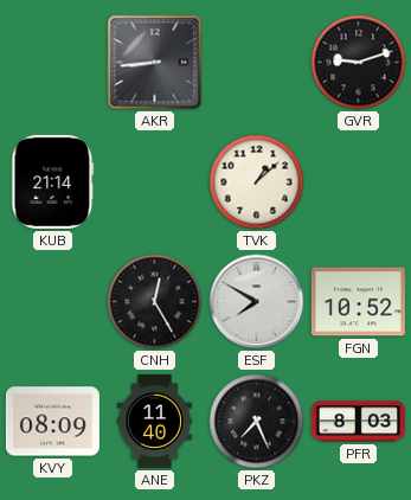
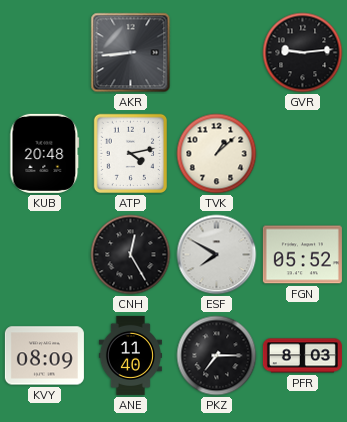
GVR: 9:12 -> 9:14
KUB: 21:14 -> 20:48
ATP: none -> 4:13
FGN: 10:52 -> 05:52
PKZ: 7:26 -> 7:15
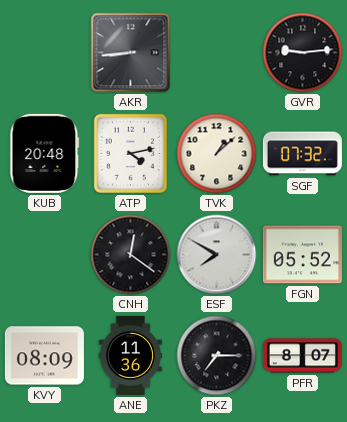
SGF: none -> 07:32
CNH: 12:25 -> 12:21
ANE: 11:40 -> 11:36
PFR: 8:03 -> 8:07
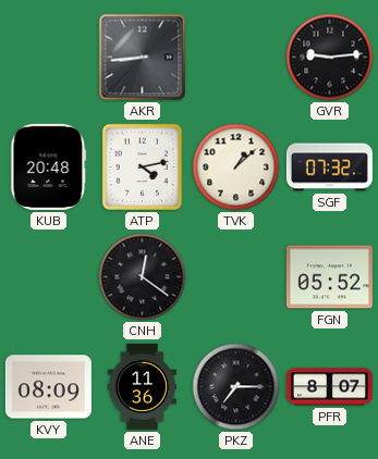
ESF: 7:50 -> none
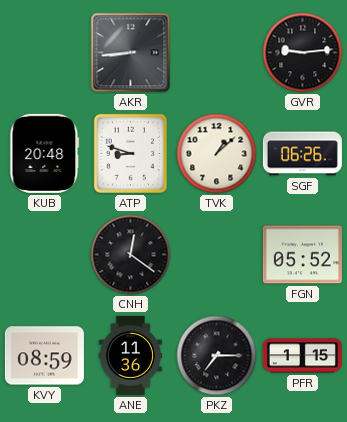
ATP: 4:13 -> 8:48
SGF: 07:32 -> 06:26
KVY: 08:09 -> 08:59
PFR: 8:07 -> 1:15
